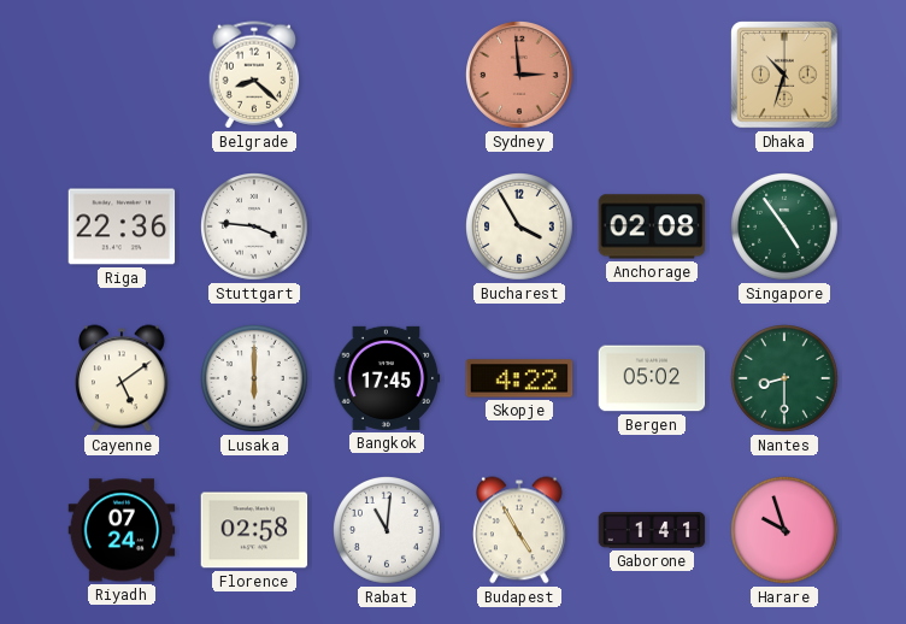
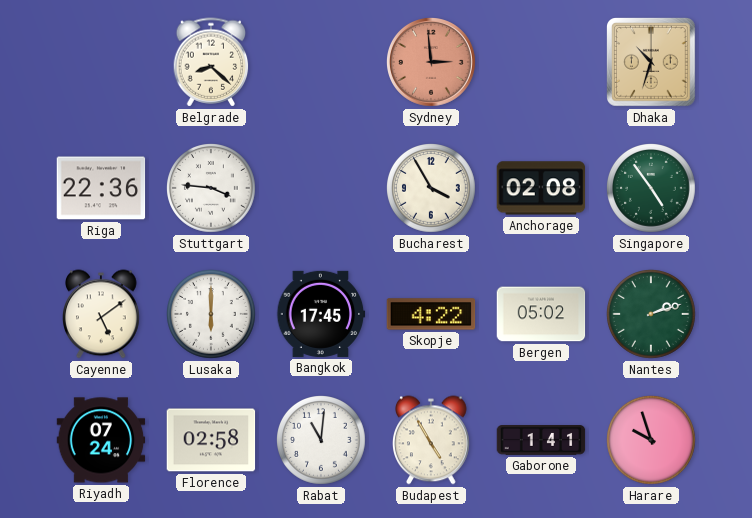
Nantes: 8:30 -> 2:12
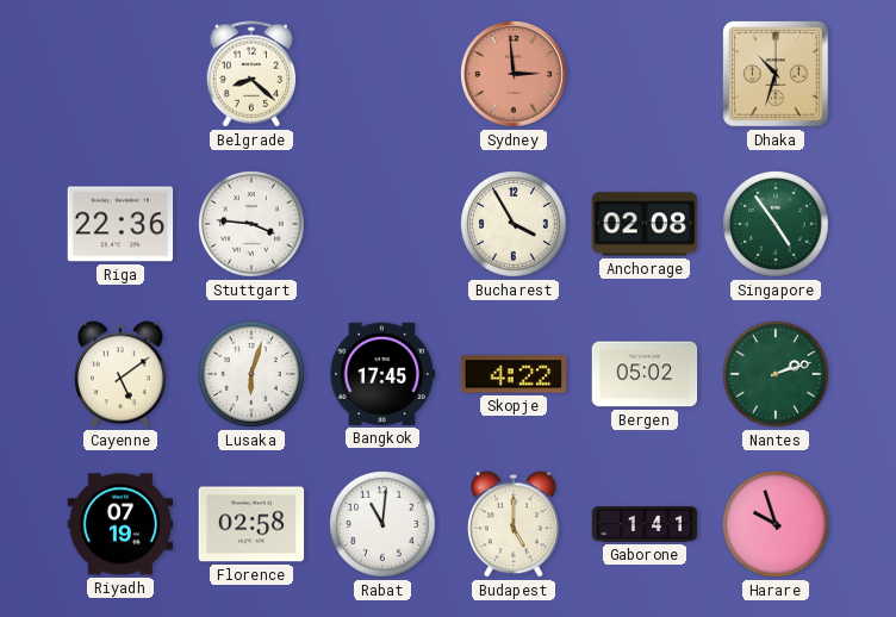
Lusaka: 6:00 -> 6:03
Riyadh: 07:24 -> 07:19
Budapest: 4:55 -> 5:00
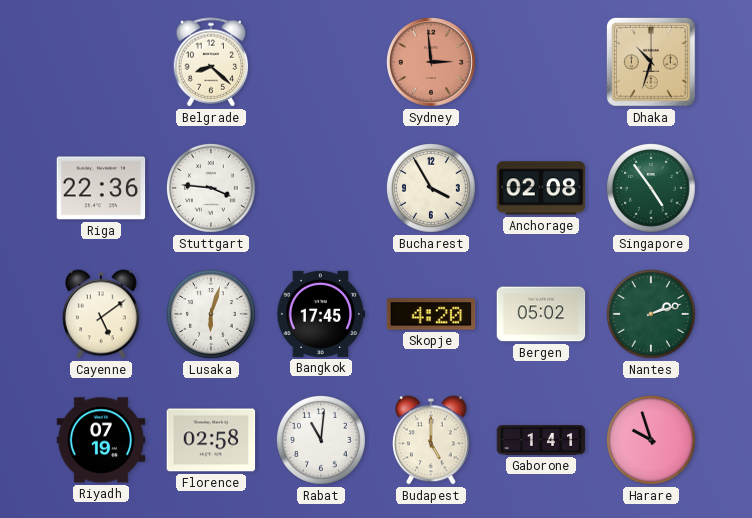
Skopje: 4:22 -> 4:20
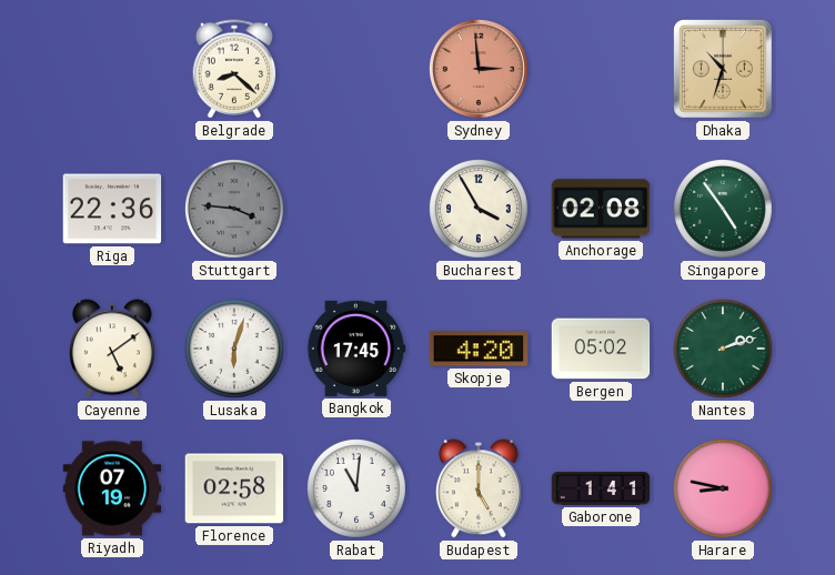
Stuttgart dial: white -> grey
Harare: 9:57 -> 8:47
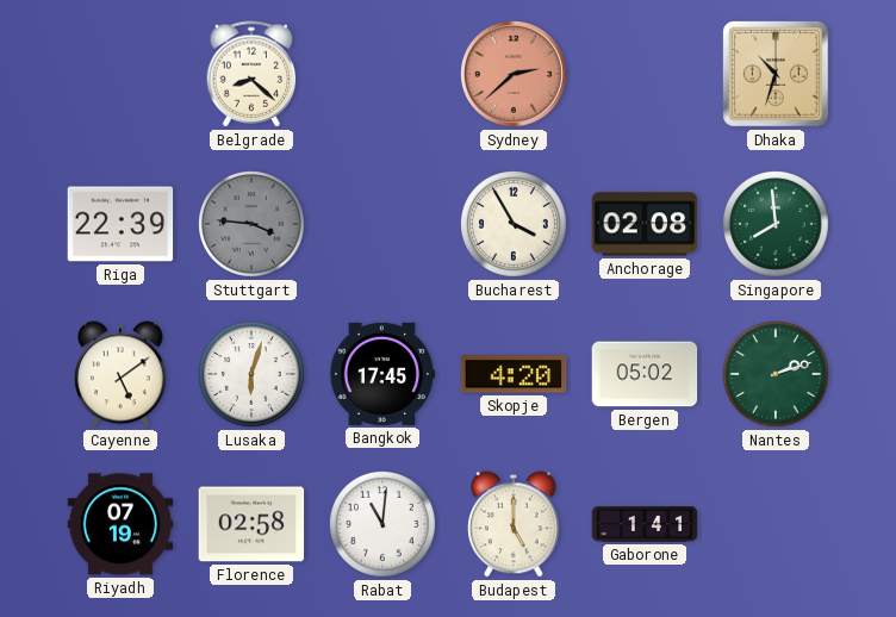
Sydney: 2:59 -> 2:38
Riga: 22:36 -> 22:39
Singapore: 4:54 -> 7:59
Harare: 8:47 -> none
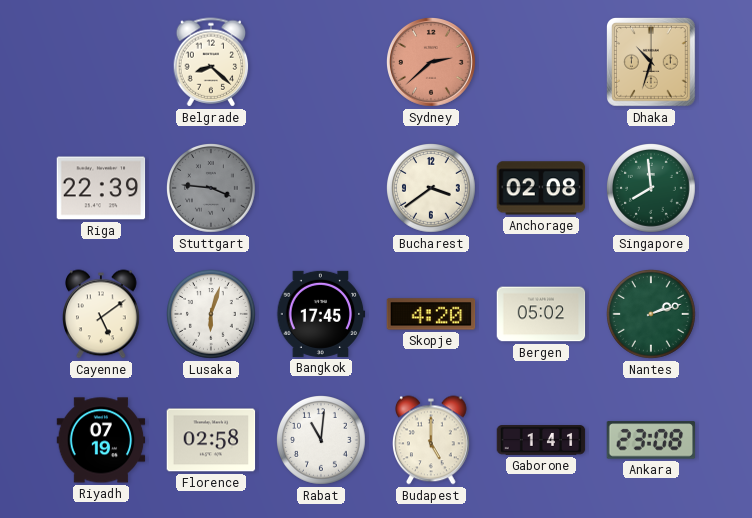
Bucharest: 3:55 -> 3:39
Ankara: none -> 23:08
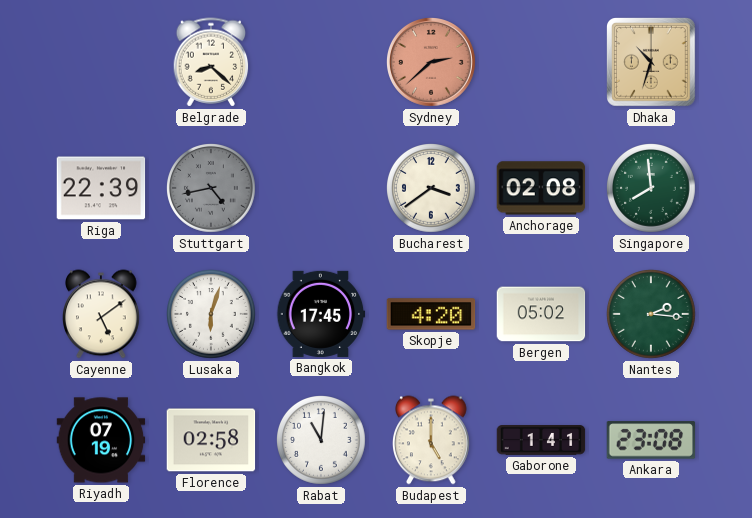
Stuttgart: 3:46 -> 4:43
Nantes: 2:12 -> 2:16
